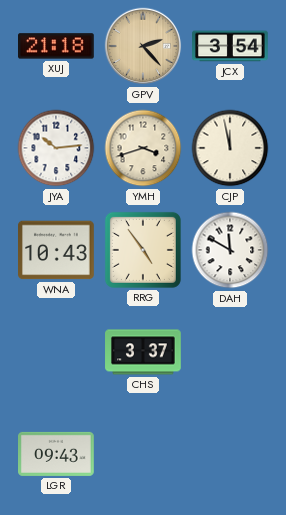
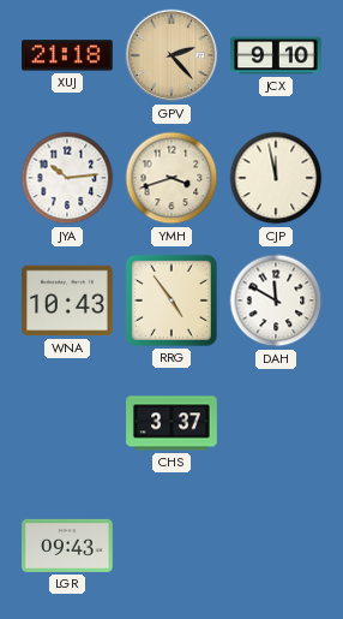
JCX: 3:54 -> 9:10
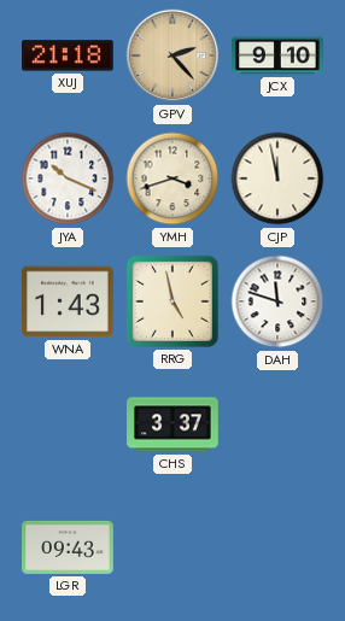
JYA: 10:14 -> 10:19
WNA: 10:43 -> 1:43
RRG: 4:54 -> 4:58
DAH: 11:50 -> 11:48
